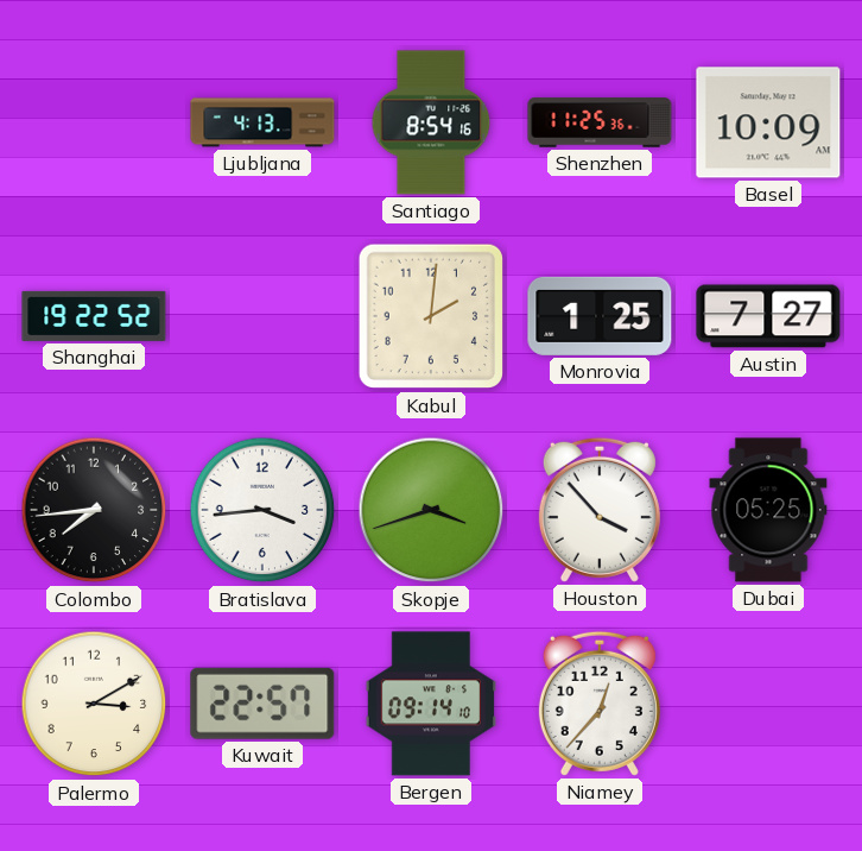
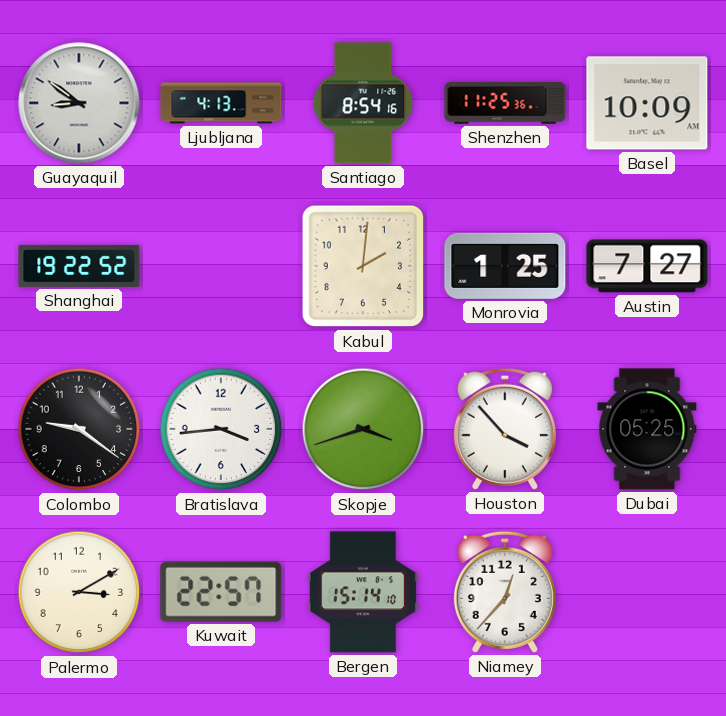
Guayaquil: none -> 8:51
Colombo: 7:44 -> 9:21
Bergen: 09:14 -> 15:14
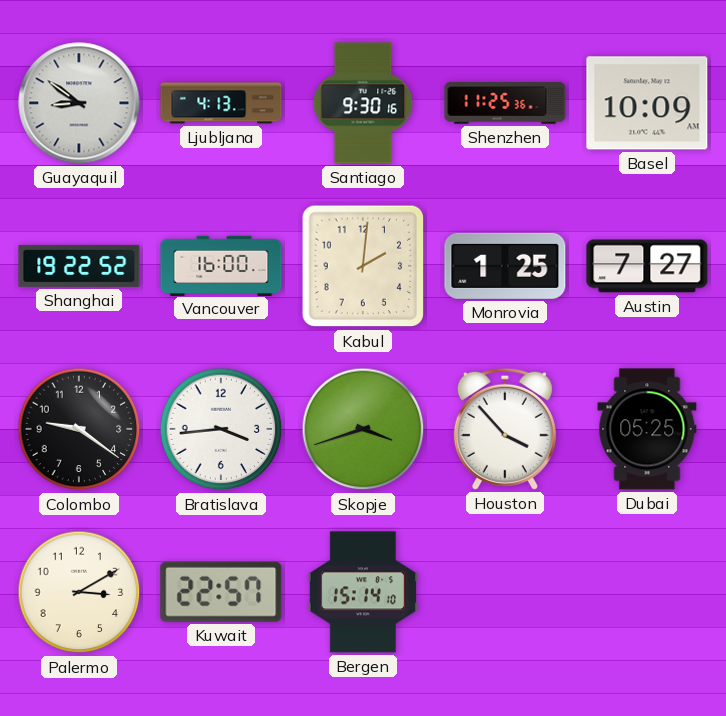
Santiago: 8:54 -> 9:30
Vancouver: none -> 16:00
Niamey: 12:37 -> none
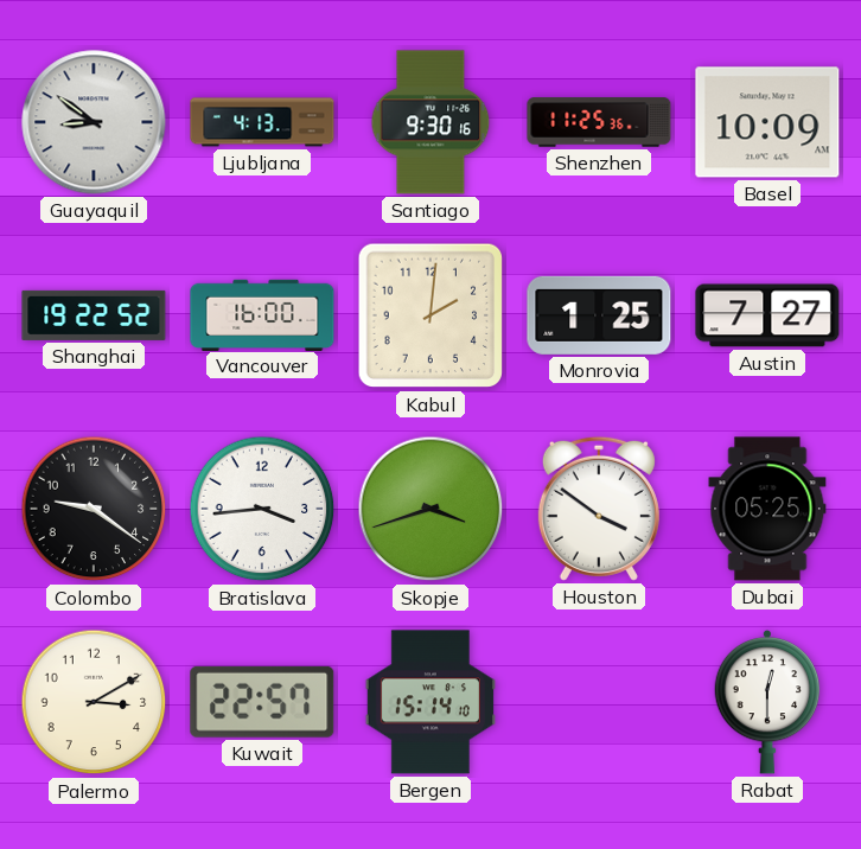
Houston: 3:53 -> 3:51
Rabat: none -> 12:30
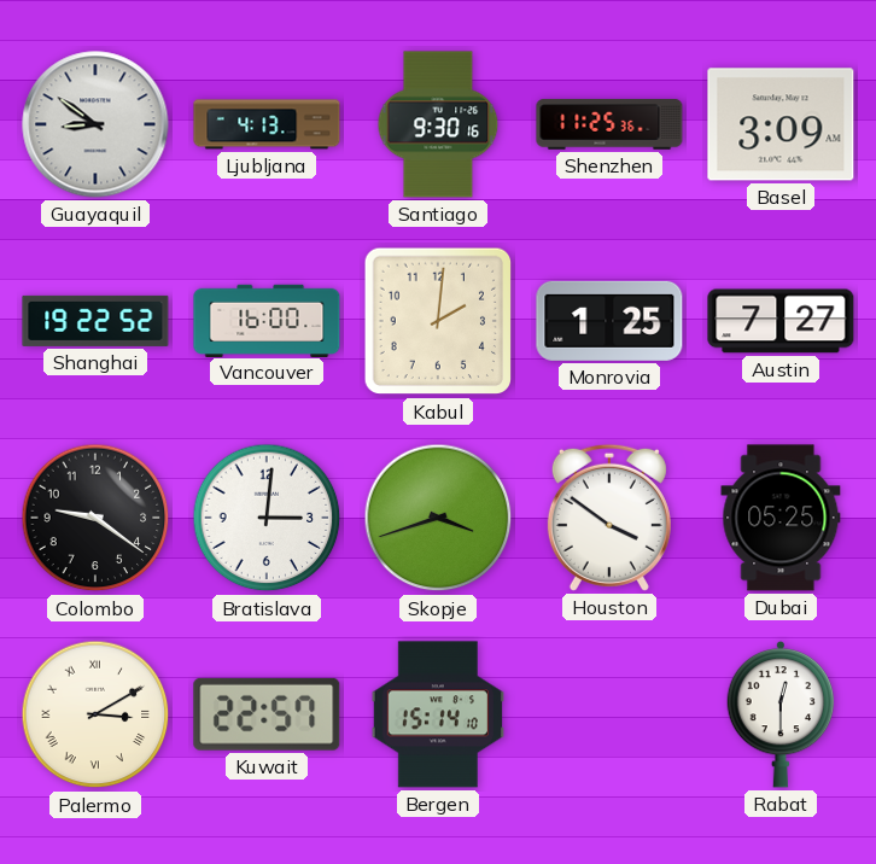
Basel: 10:09 -> 3:09
Bratislava: 3:44 -> 3:01
Palermo numerals: Arabic -> Roman
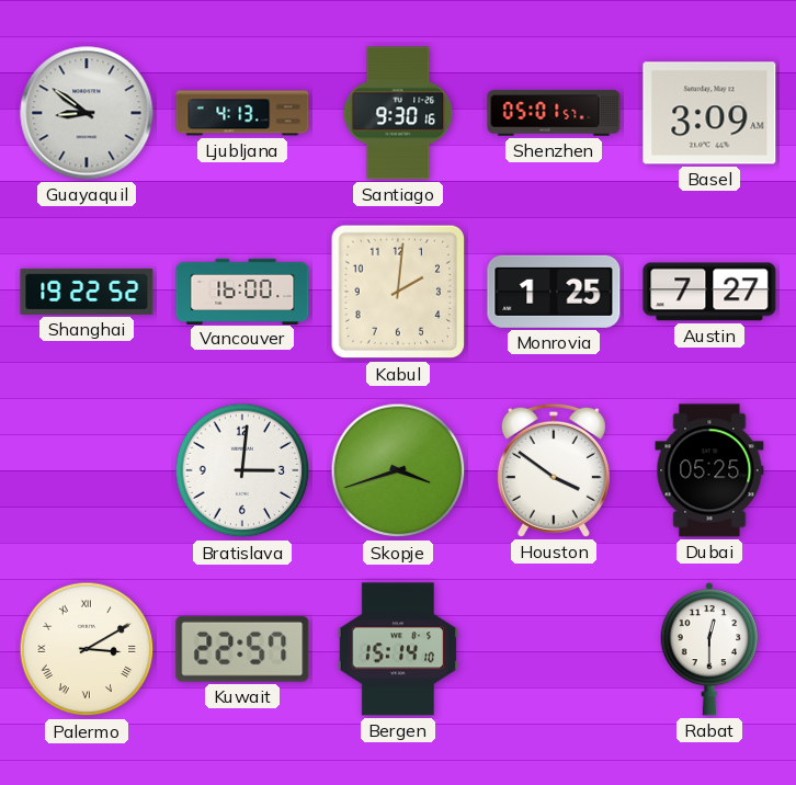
Shenzhen: 11:25 -> 05:01
Colombo: 9:21 -> none
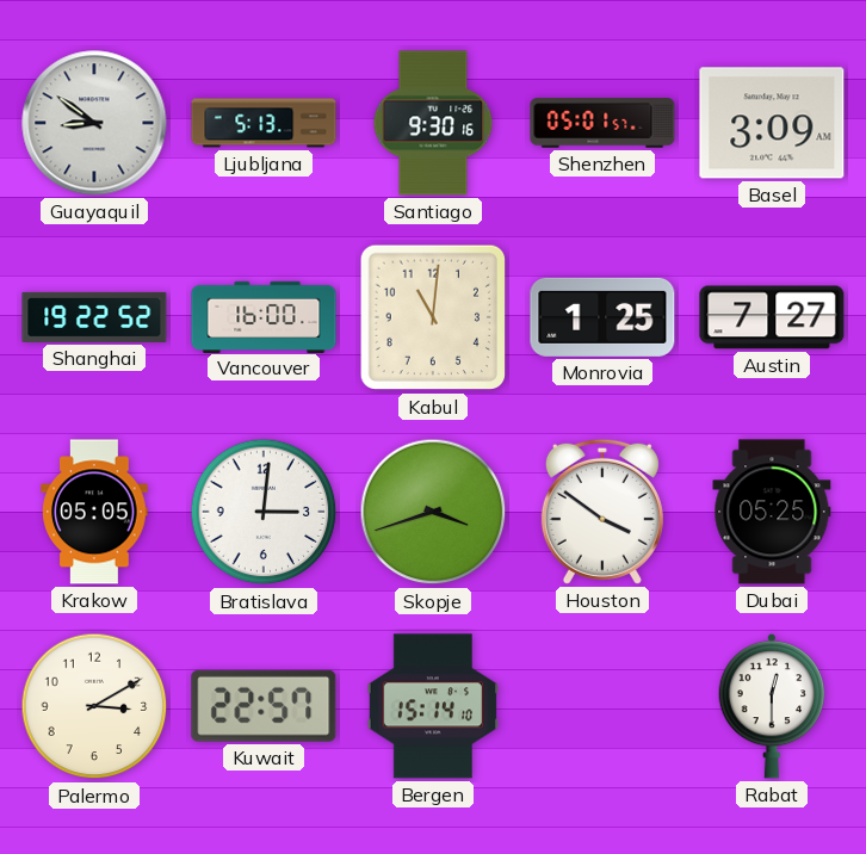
Ljubljana: 4:13 -> 5:13
Kabul: 2:01 -> 11:01
Krakow: none -> 05:05
Palermo numerals: Roman -> Arabic
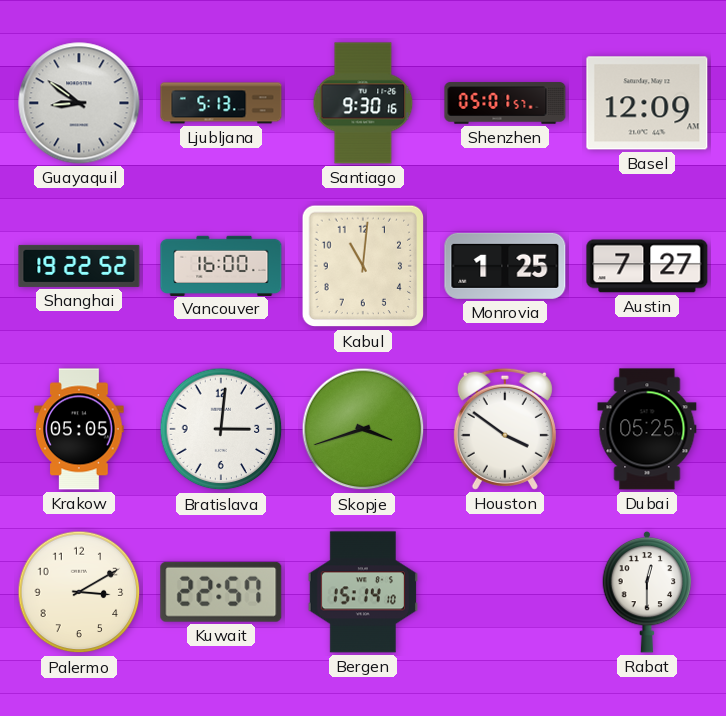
Basel: 3:09 -> 12:09
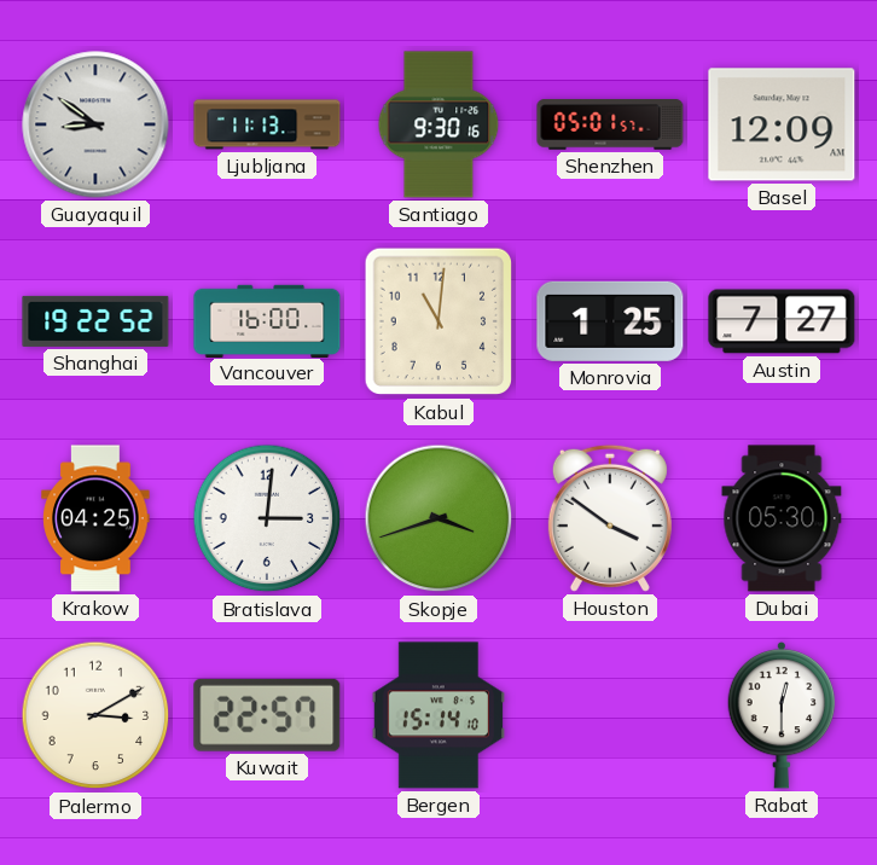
Ljubljana: 5:13 -> 11:13
Krakow: 05:05 -> 04:25
Dubai: 05:25 -> 05:30
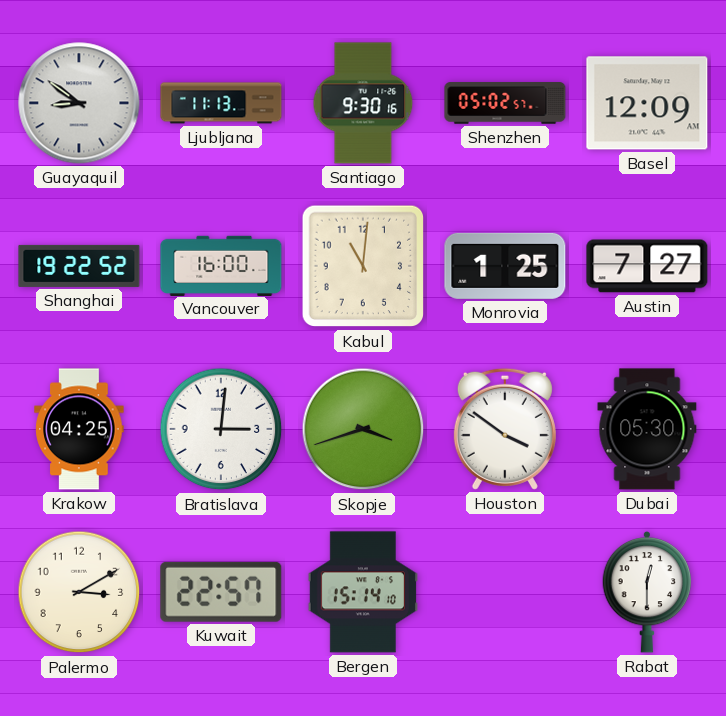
Shenzhen: 05:01 -> 05:02
